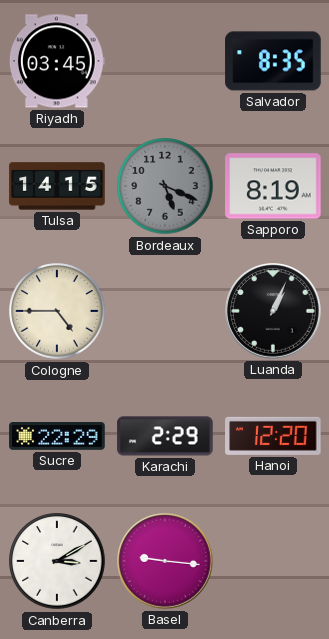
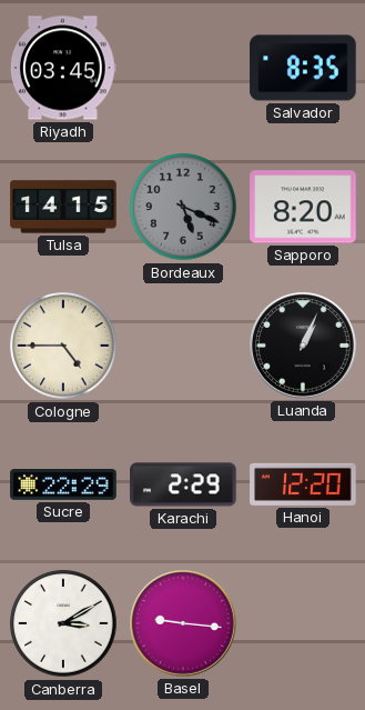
Sapporo: 8:19 -> 8:20
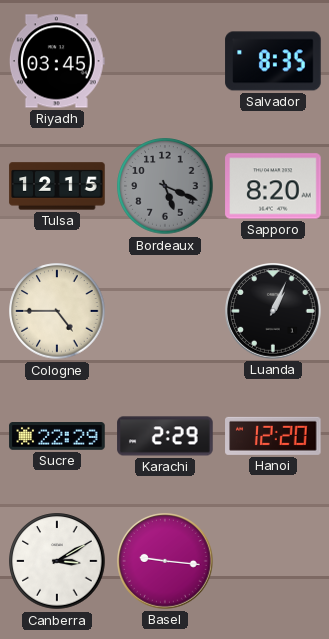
Tulsa: 14:15 -> 12:15
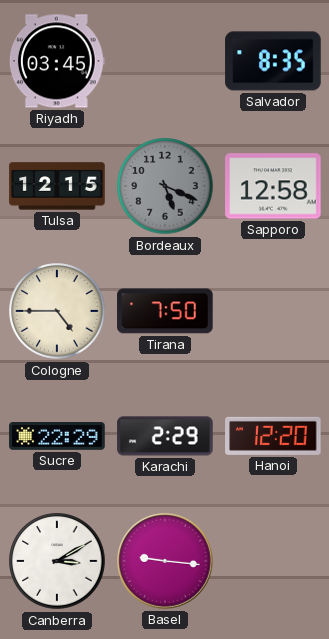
Sapporo: 8:20 -> 12:58
Tirana: none -> 7:50
Luanda: 1:04 -> none
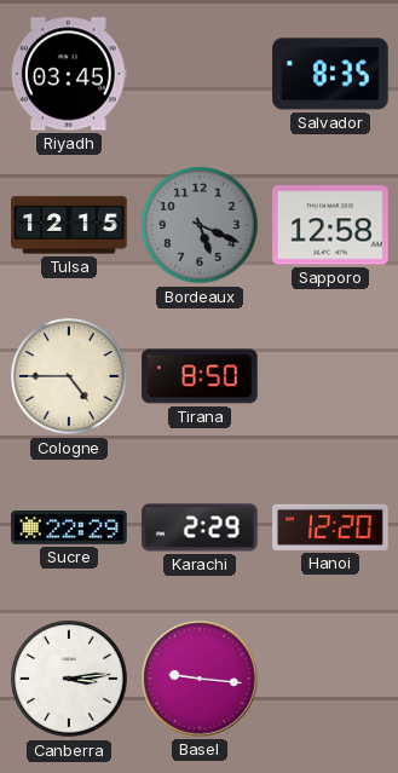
Tirana: 7:50 -> 8:50
Canberra: 3:10 -> 3:14
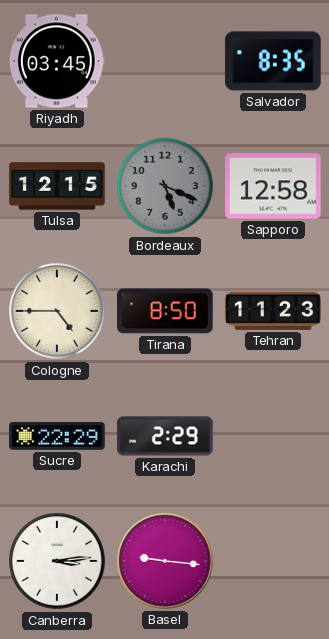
Tehran: none -> 11:23
Hanoi: 12:20 -> none
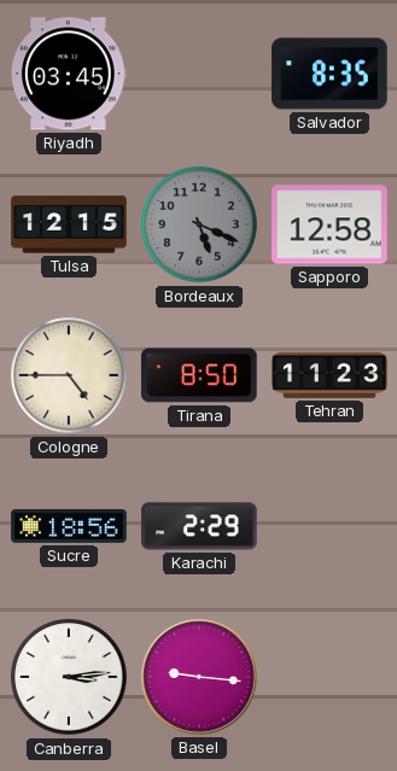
Sucre: 22:29 -> 18:56
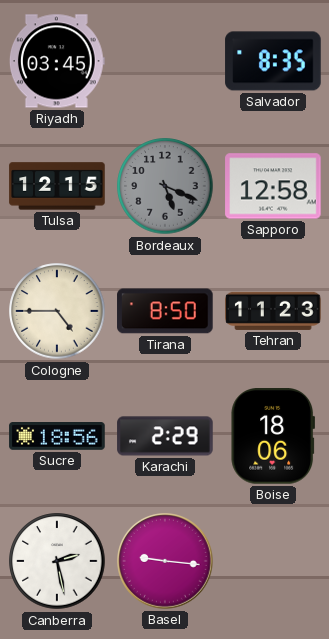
Boise: none -> 18:06
Canberra: 3:14 -> 2:28
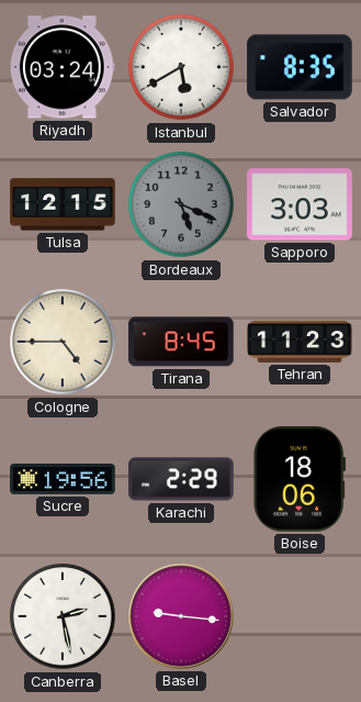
Riyadh: 03:45 -> 03:24
Istanbul: none -> 5:40
Sapporo: 12:58 -> 3:03
Tirana: 8:50 -> 8:45
Sucre: 18:56 -> 19:56
